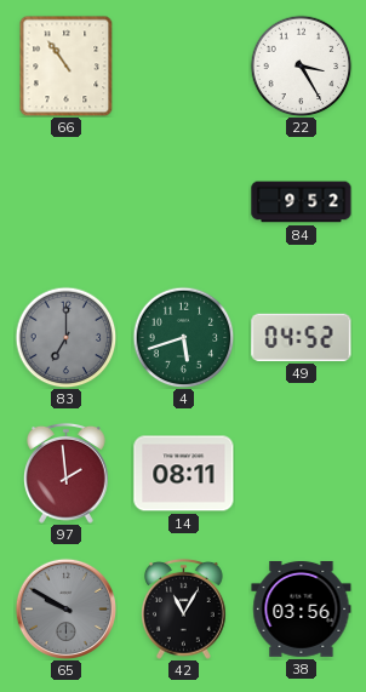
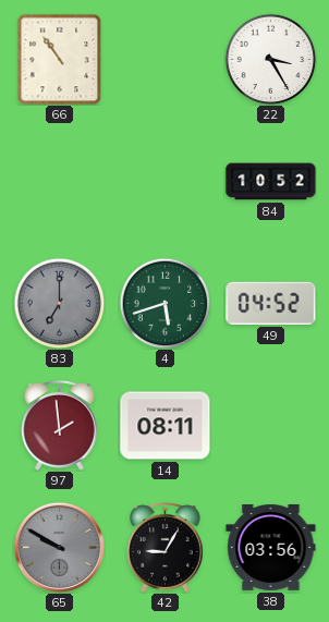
84: 9:52 -> 10:52
42: 11:05 -> 9:05
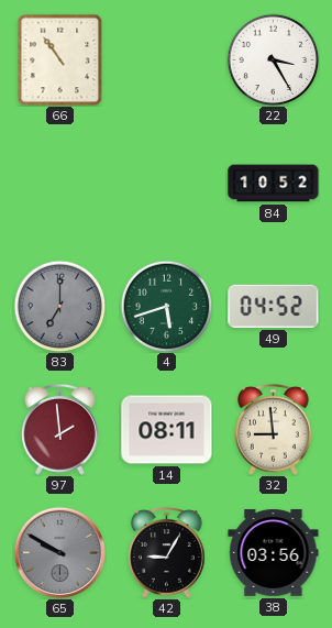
32: none -> 8:59
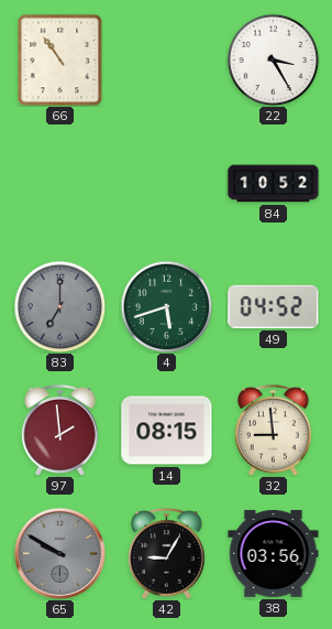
14: 08:11 -> 08:15
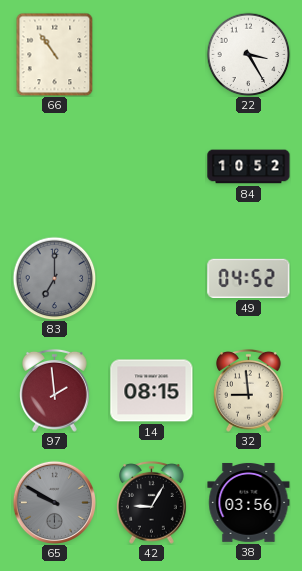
4: 5:42 -> none
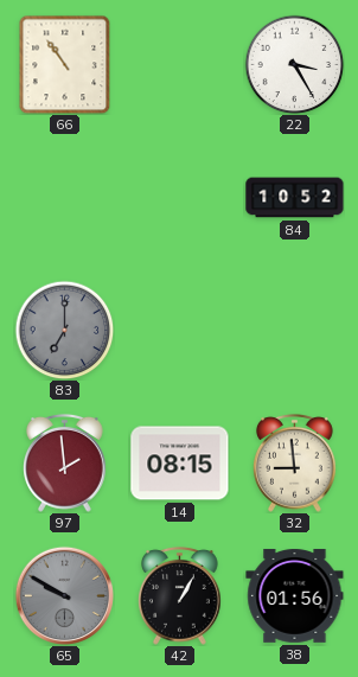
49: 04:52 -> none
42: 9:05 -> 1:05
38: 03:56 -> 01:56
